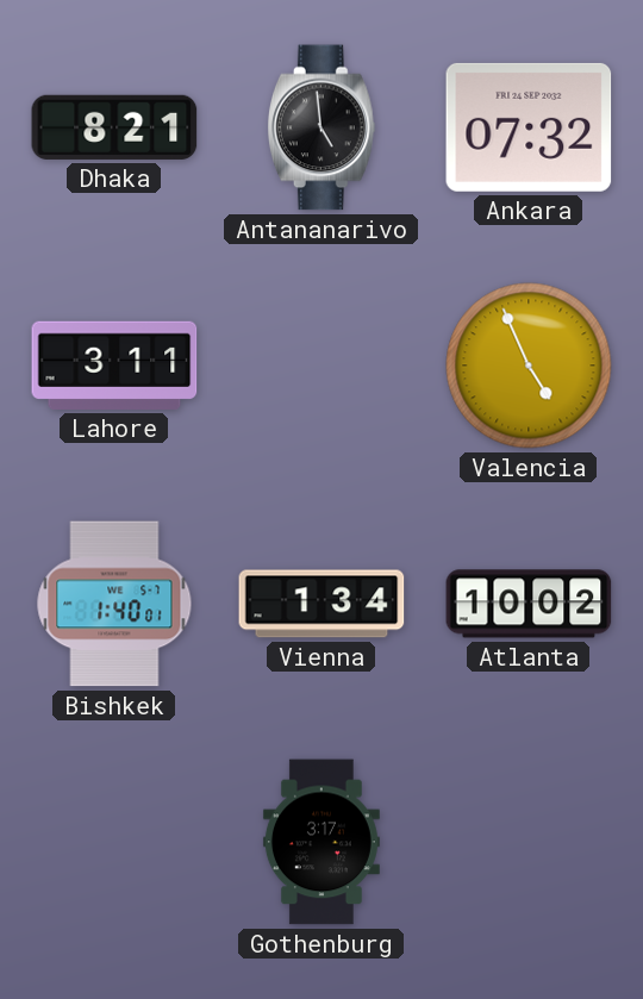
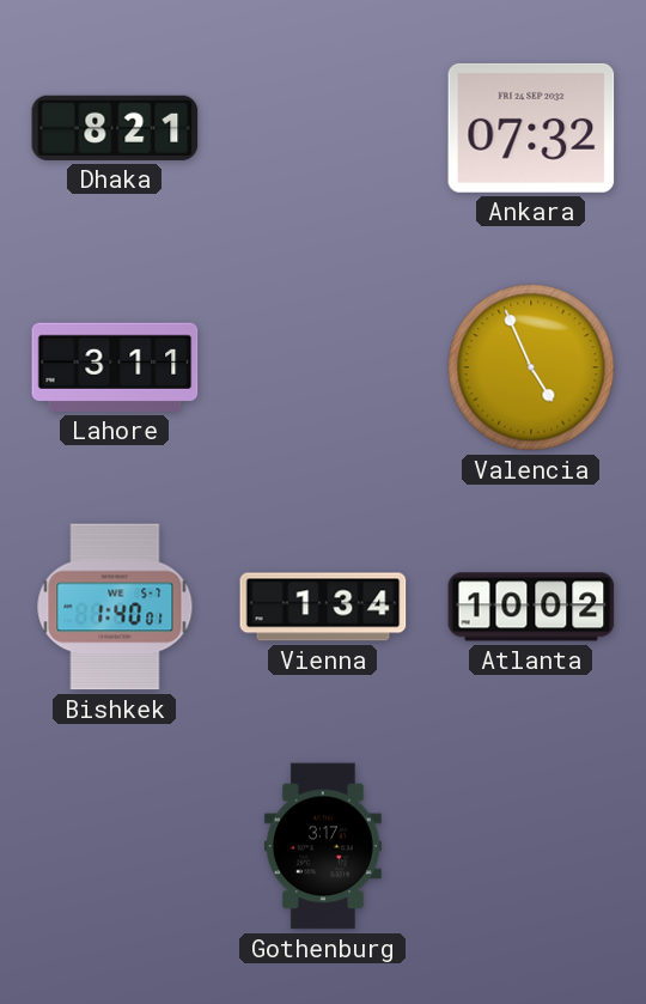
Antananarivo: 4:59 -> none
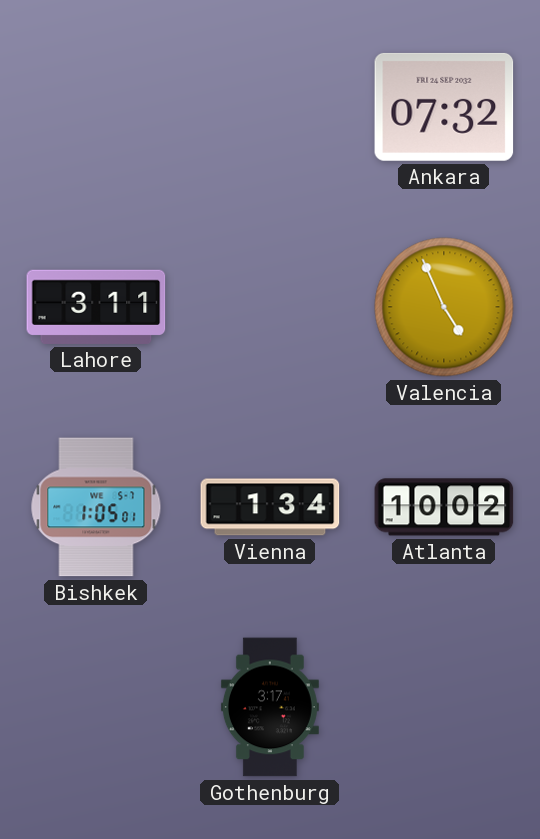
Dhaka: 8:21 -> none
Bishkek: 1:40 -> 1:05
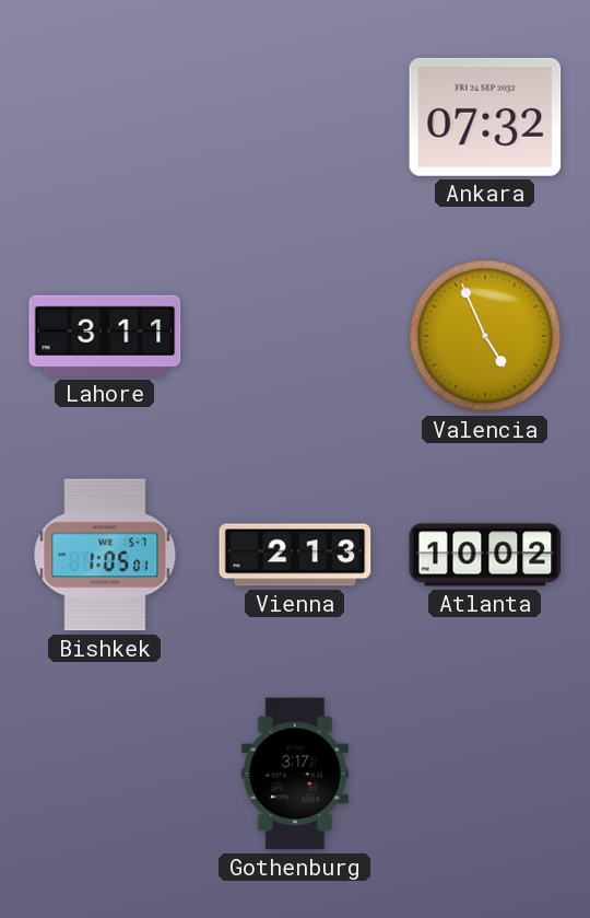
Vienna: 1:34 -> 2:13
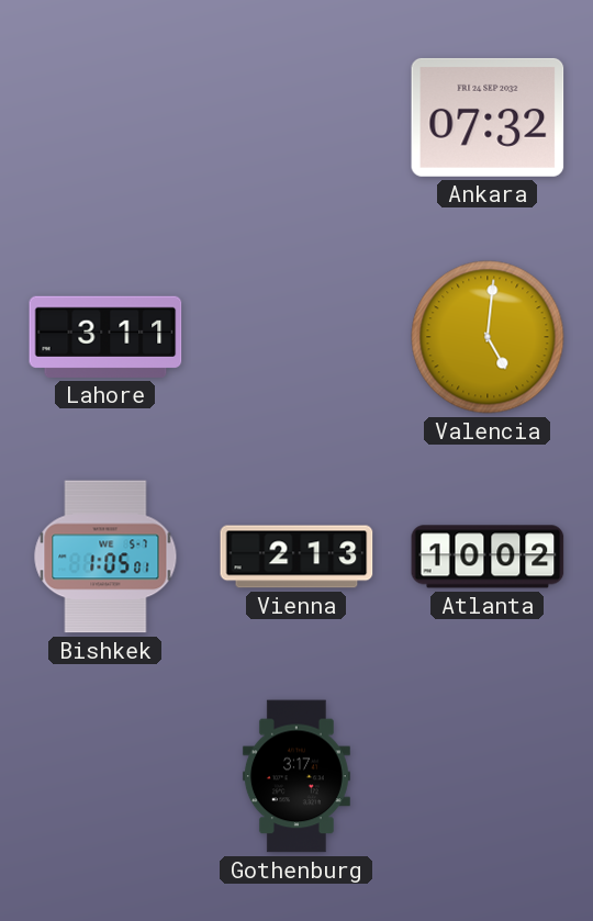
Valencia: 4:56 -> 5:01
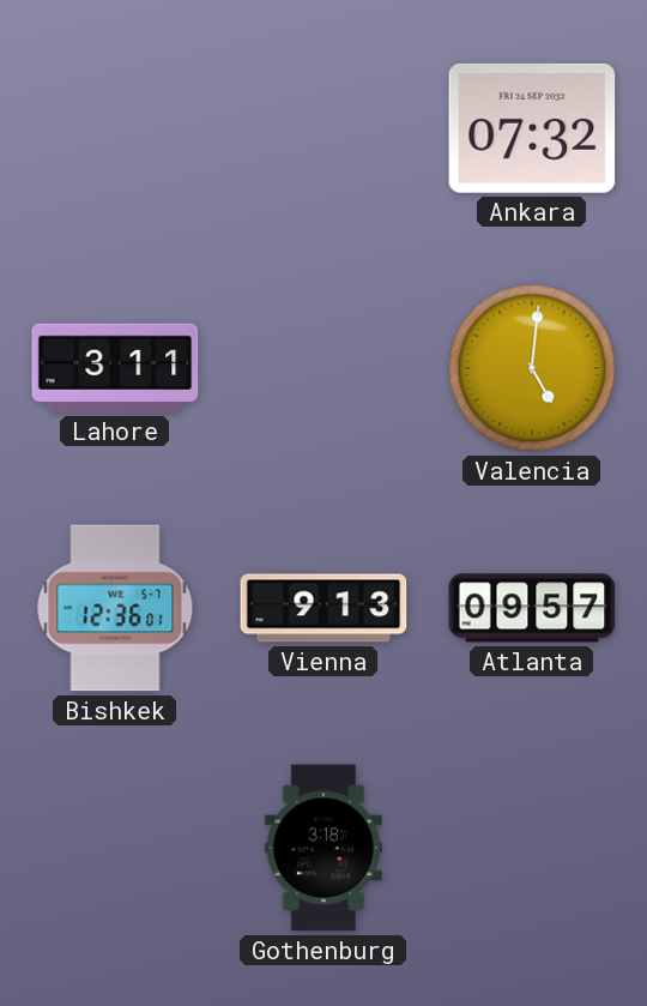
Bishkek: 1:05 -> 12:36
Vienna: 2:13 -> 9:13
Atlanta: 10:02 -> 09:57
Gothenburg: 3:17 -> 3:18
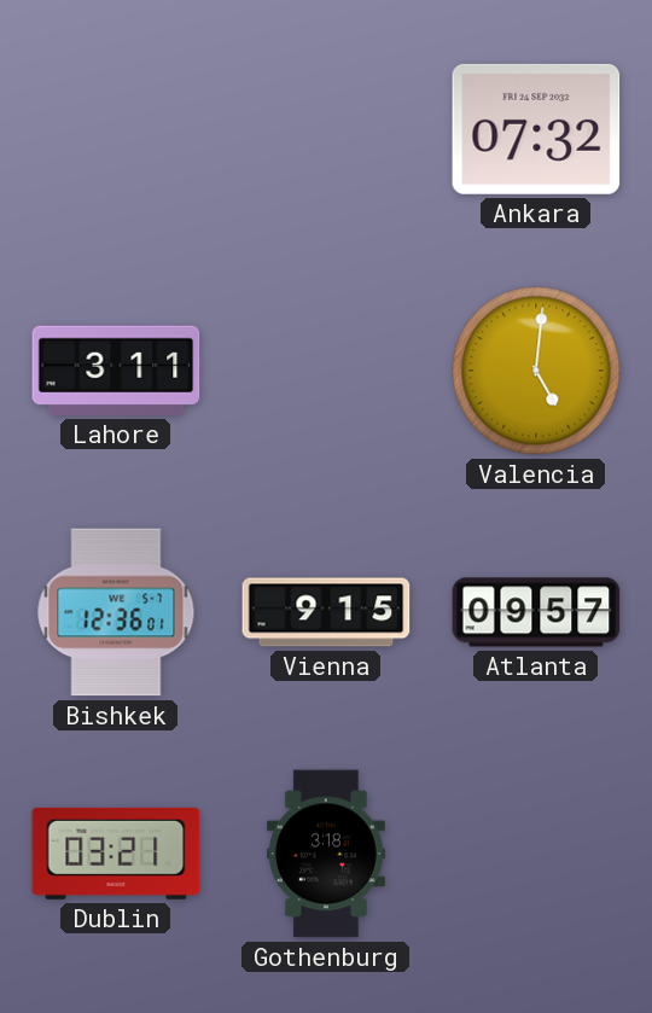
Vienna: 9:13 -> 9:15
Dublin: none -> 03:21
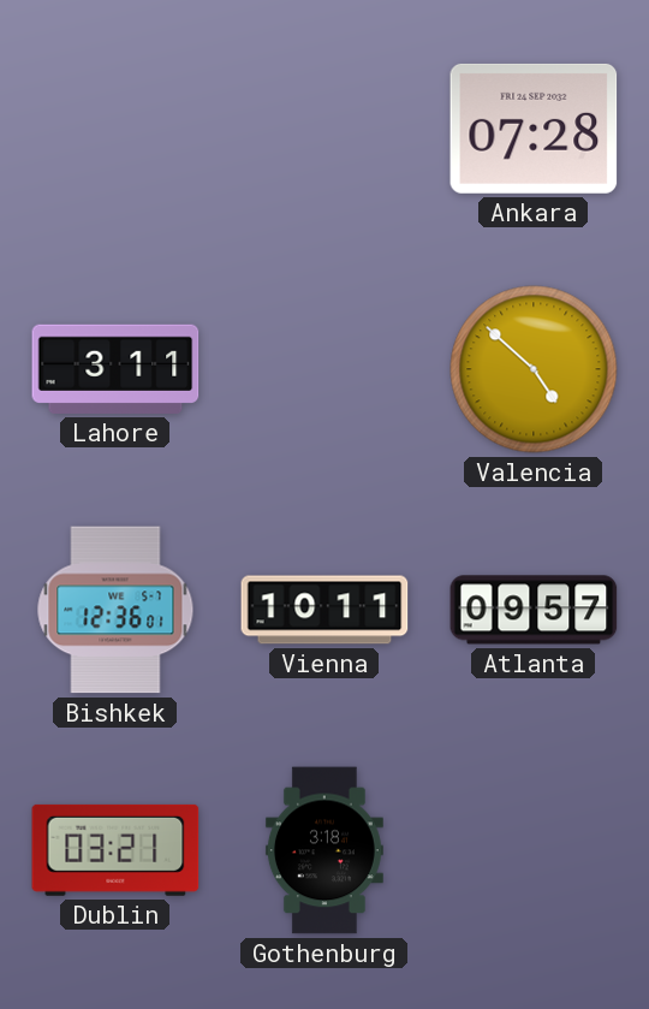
Ankara: 07:32 -> 07:28
Valencia: 5:01 -> 4:52
Vienna: 9:15 -> 10:11
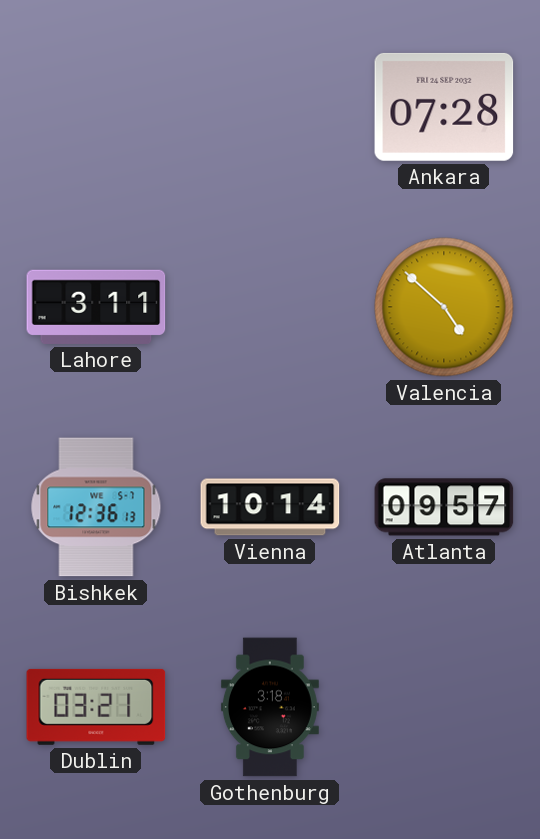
Bishkek: 12:36:01 -> 12:36:13
Vienna: 10:11 -> 10:14
